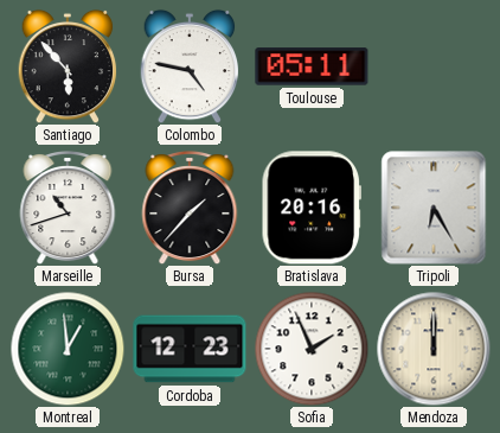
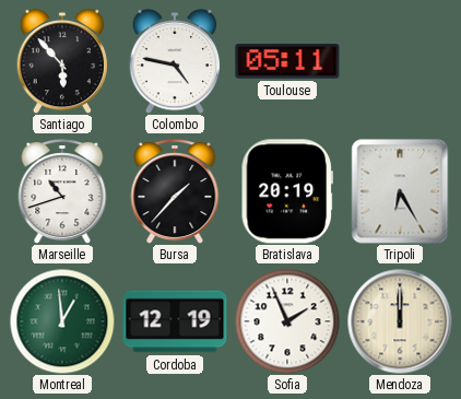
Bratislava: 20:16 -> 20:19
Cordoba: 12:23 -> 12:19
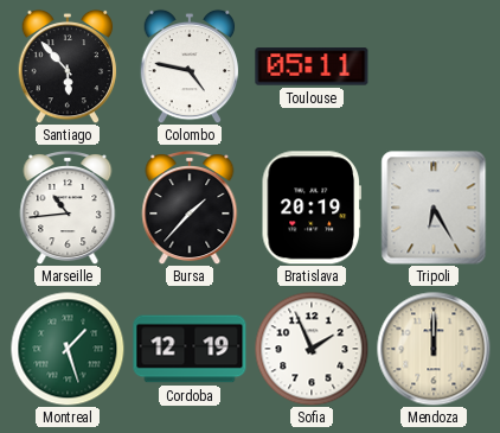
Marseille: 10:42 -> 10:44
Montreal: 12:59 -> 1:27
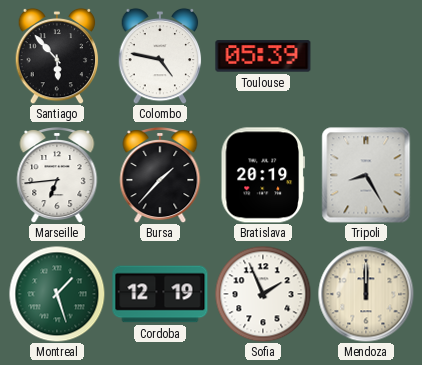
Toulouse: 05:11 -> 05:39
Marseille: 10:44 -> 6:44
Tripoli: 6:25 -> 8:25
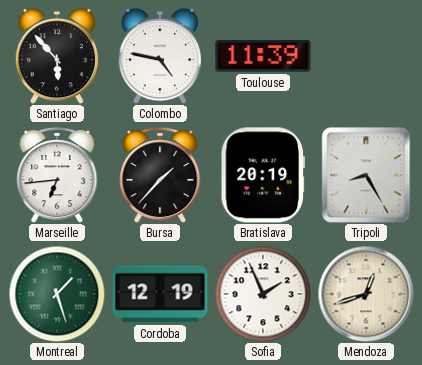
Toulouse: 05:39 -> 11:39
Mendoza: 12:00 -> 12:42
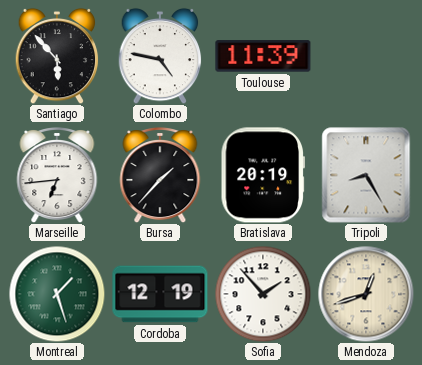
Sofia: 1:56 -> 1:53
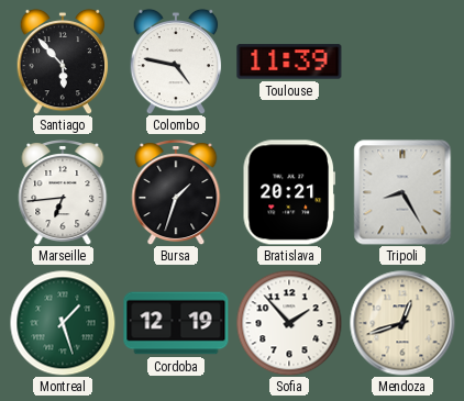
Bursa: 1:37 -> 1:33
Bratislava: 20:19 -> 20:21
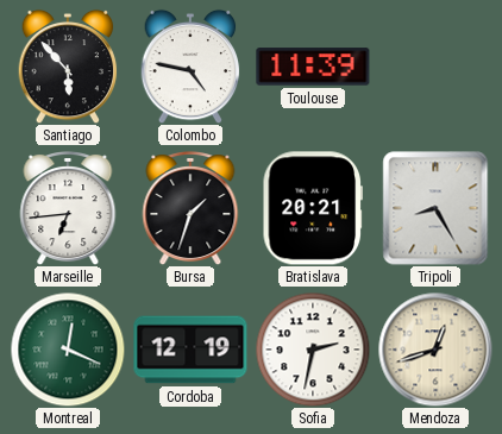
Montreal: 1:27 -> 12:19
Sofia: 1:53 -> 2:32
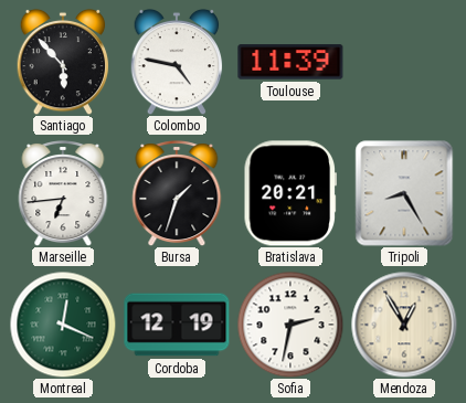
Mendoza: 12:42 -> 12:55
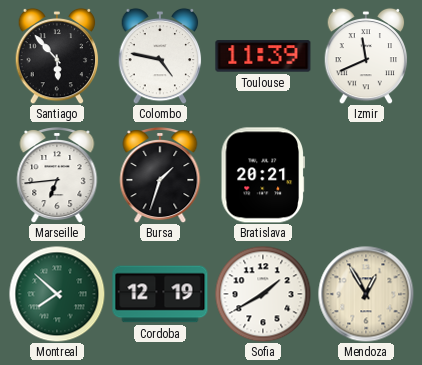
Izmir: none -> 11:41
Tripoli: 8:25 -> none
Montreal: 12:19 -> 7:52
Sofia: 2:32 -> 1:40
